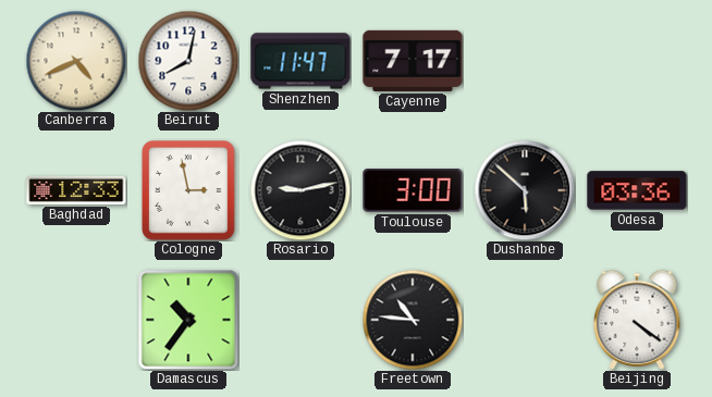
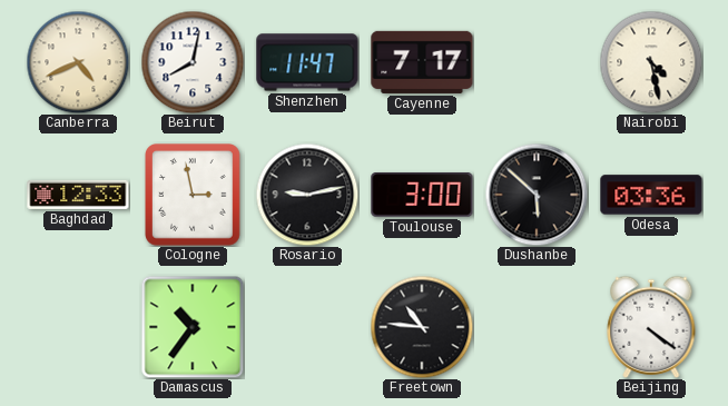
Nairobi: none -> 4:28
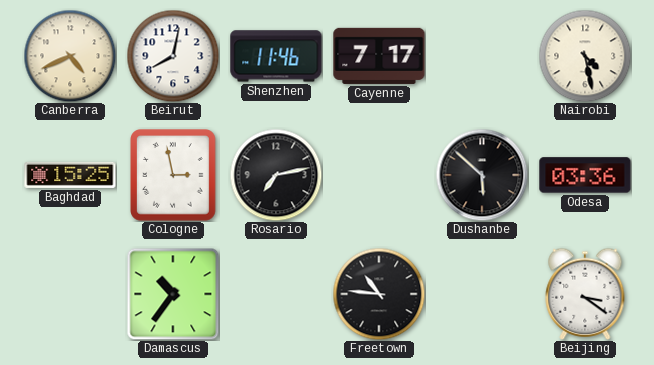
Shenzhen: 11:47 -> 11:46
Baghdad: 12:33 -> 15:25
Rosario: 9:13 -> 7:13
Toulouse: 3:00 -> none
Beijing: 4:21 -> 3:21
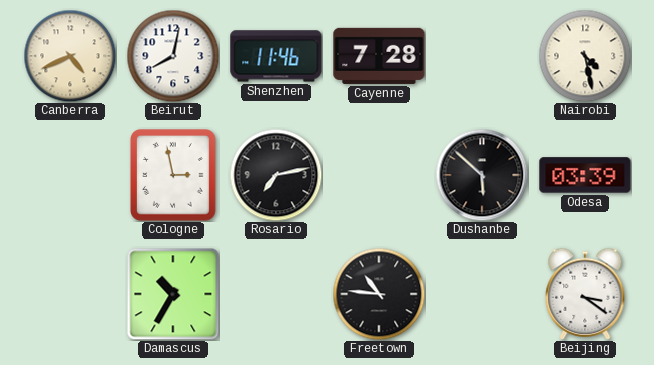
Cayenne: 7:17 -> 7:28
Baghdad: 15:25 -> none
Odesa: 03:36 -> 03:39
Damascus: 10:36 -> 10:35
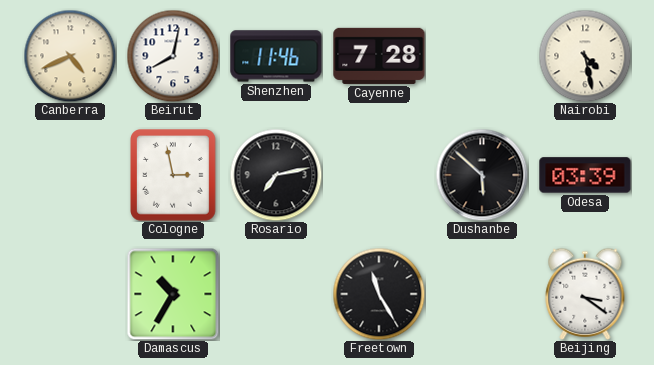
Freetown: 10:46 -> 11:25
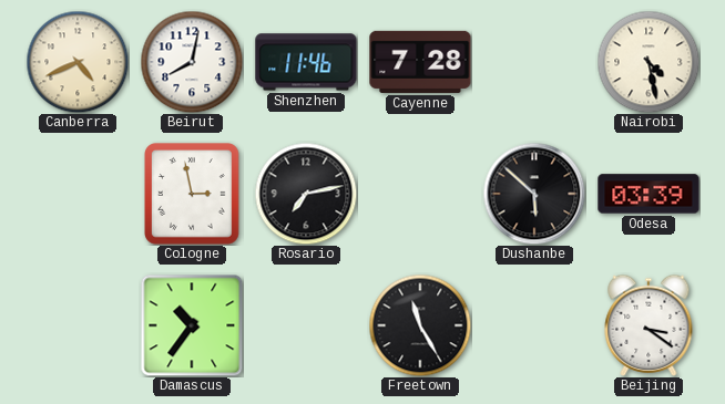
Damascus: 10:35 -> 10:36
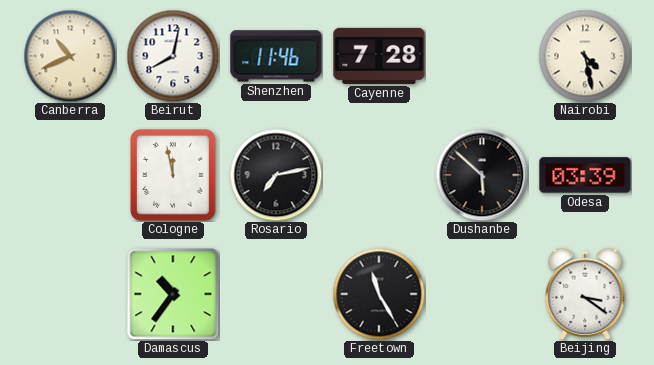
Canberra: 4:41 -> 10:41
Cologne: 2:58 -> 11:58
